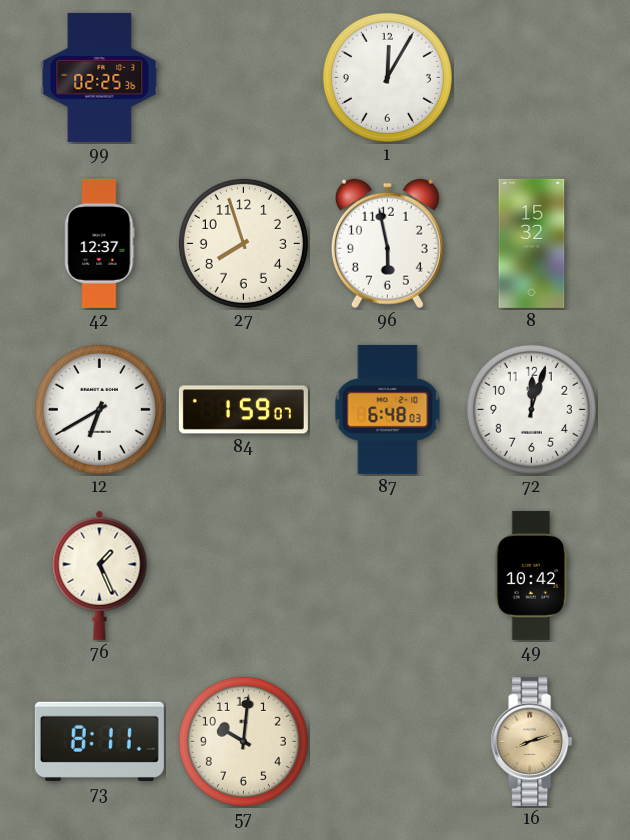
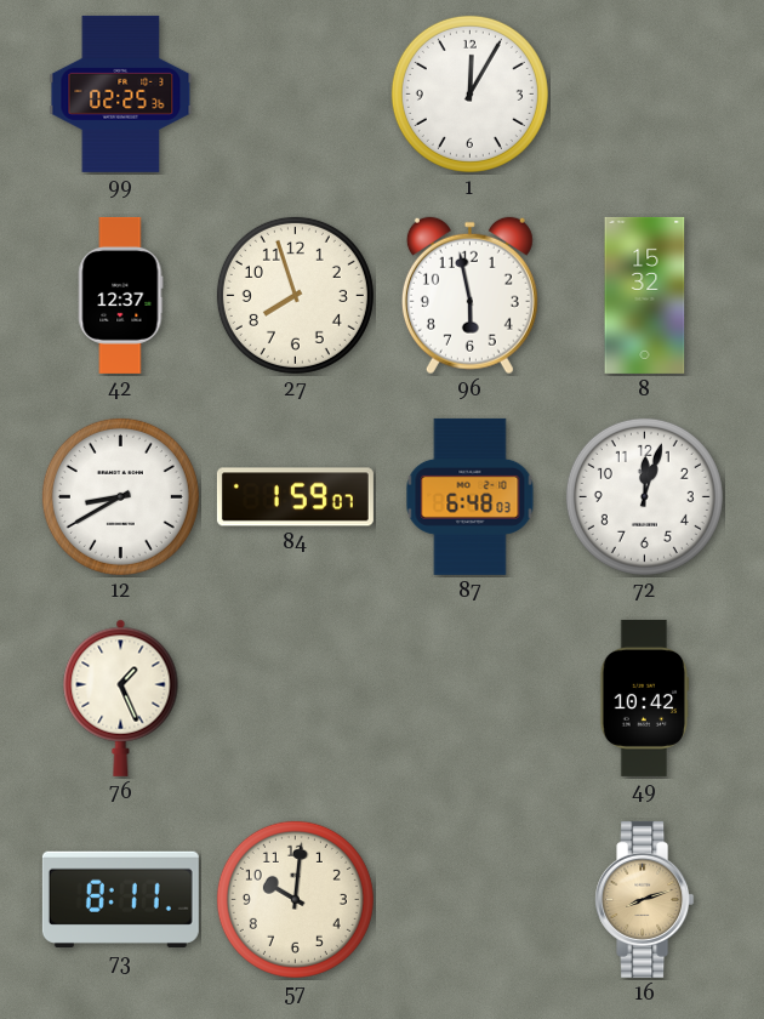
12: 6:40 -> 8:40
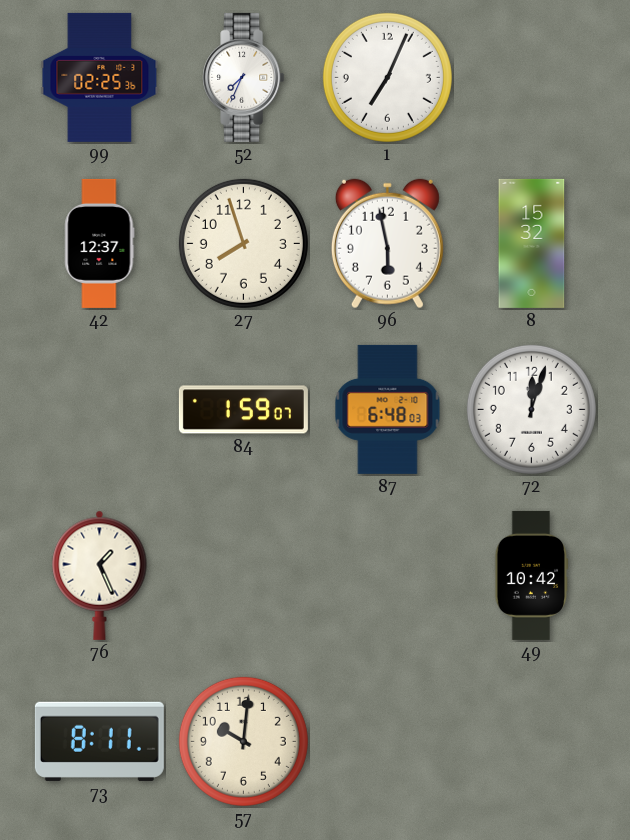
52: none -> 7:34
1: 12:05 -> 7:04
12: 8:40 -> none
16: 8:12 -> none
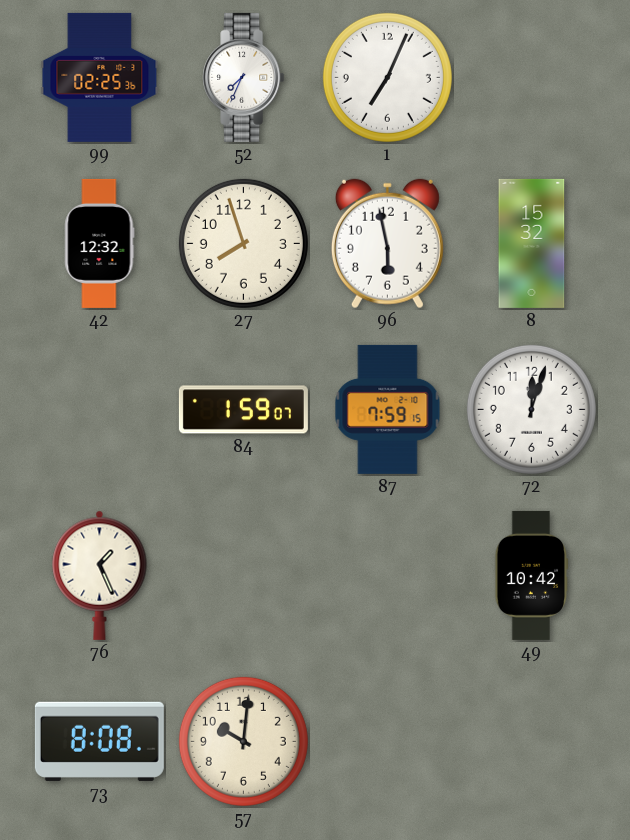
42: 12:37 -> 12:32
87: 6:48 -> 7:59
73: 8:11 -> 8:08
